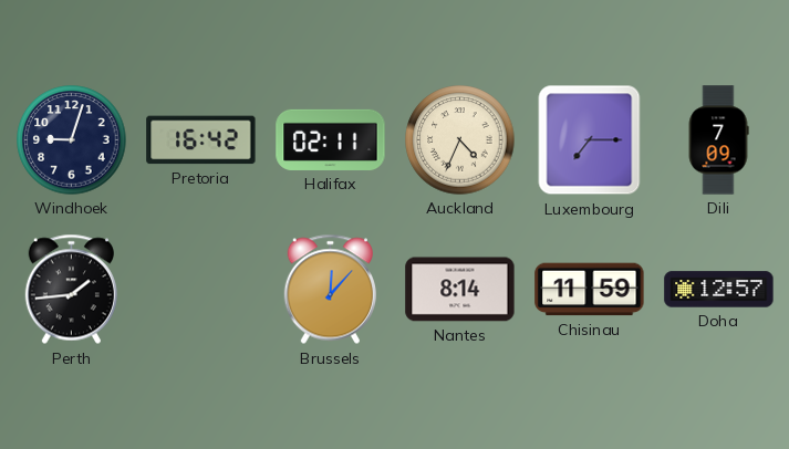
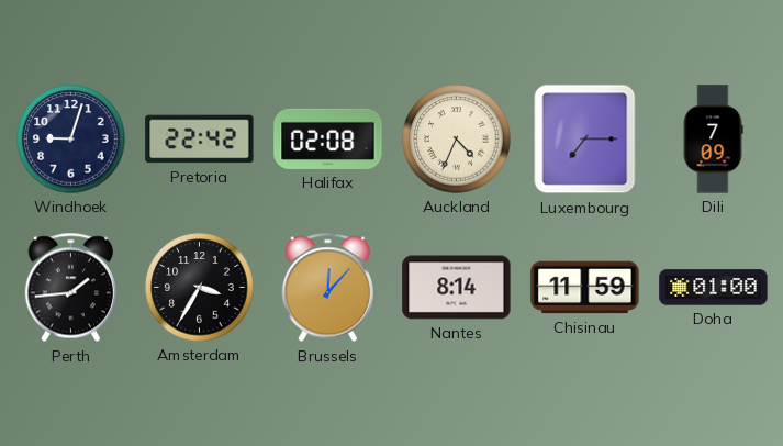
Pretoria: 16:42 -> 22:42
Halifax: 02:11 -> 02:08
Amsterdam: none -> 3:35
Doha: 12:57 -> 01:00
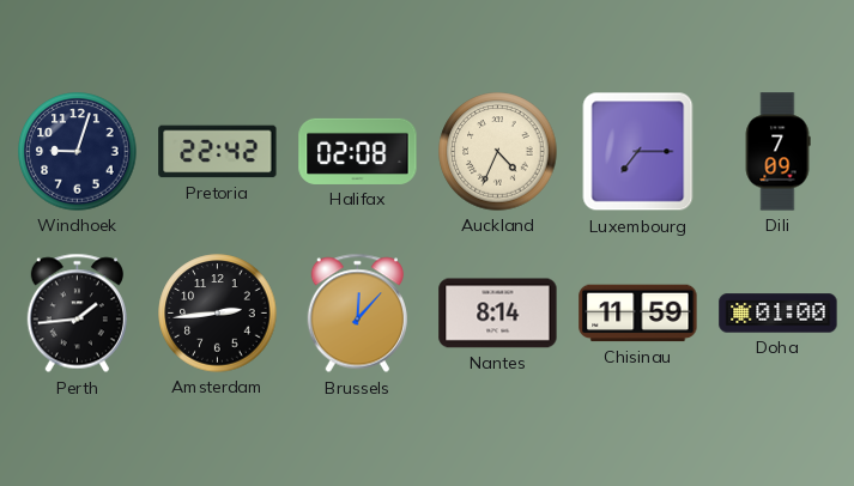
Amsterdam: 3:35 -> 2:44
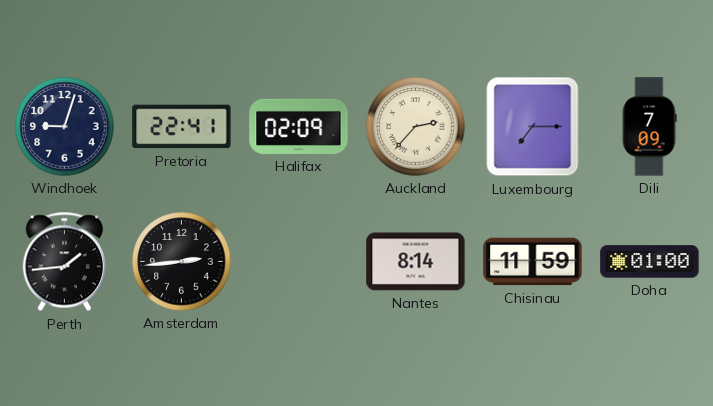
Pretoria: 22:42 -> 22:41
Halifax: 02:08 -> 02:09
Auckland: 4:34 -> 2:37
Brussels: 12:07 -> none
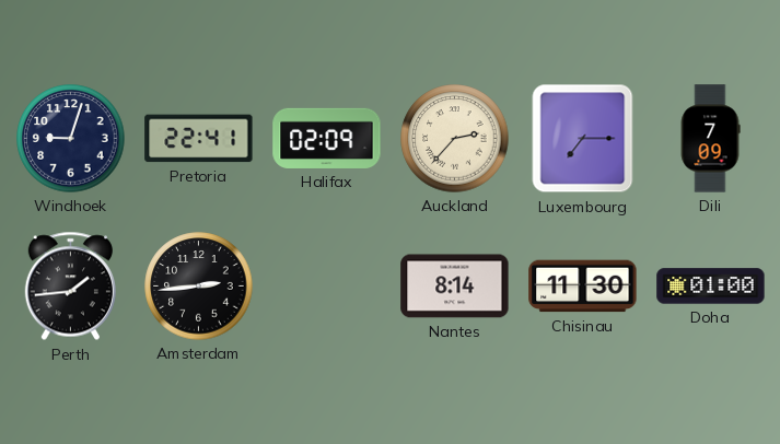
Chisinau: 11:59 -> 11:30
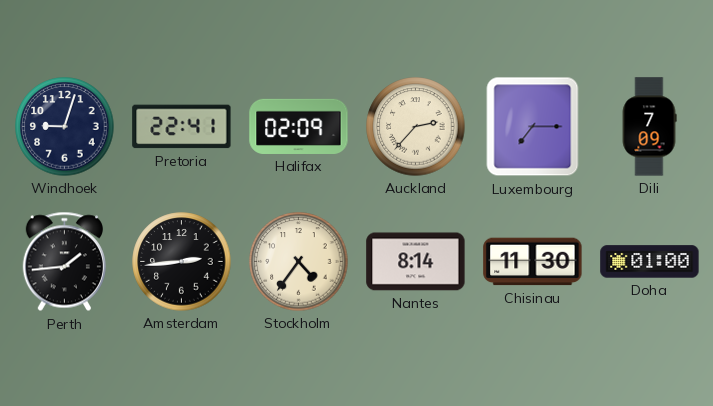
Stockholm: none -> 4:36
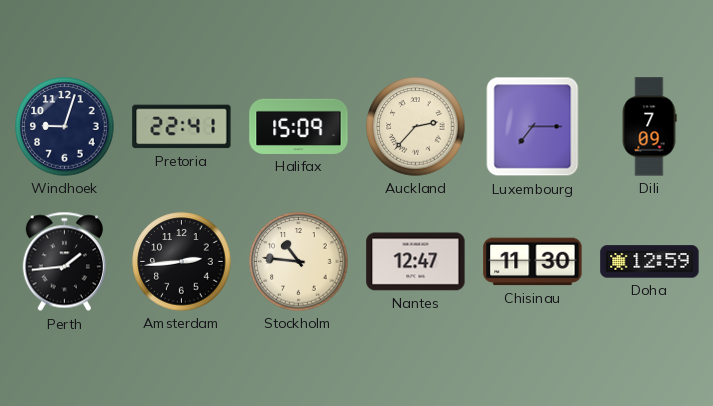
Halifax: 02:09 -> 15:09
Stockholm: 4:36 -> 10:46
Nantes: 8:14 -> 12:47
Doha: 01:00 -> 12:59
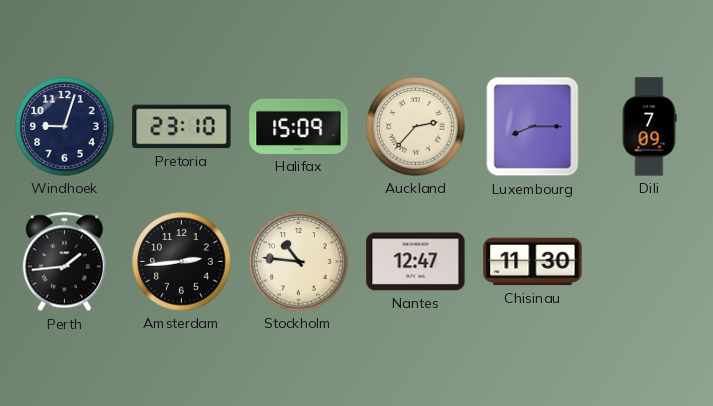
Pretoria: 22:41 -> 23:10
Luxembourg: 7:15 -> 8:15
Doha: 12:59 -> none
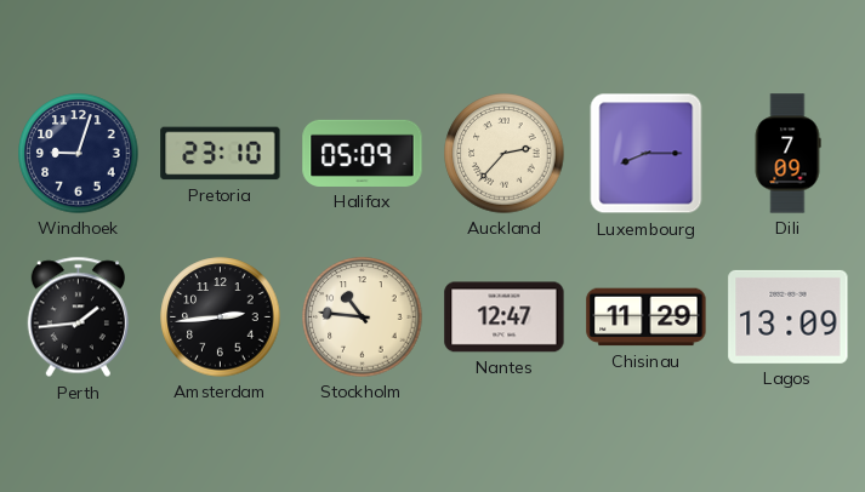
Halifax: 15:09 -> 05:09
Chisinau: 11:30 -> 11:29
Lagos: none -> 13:09
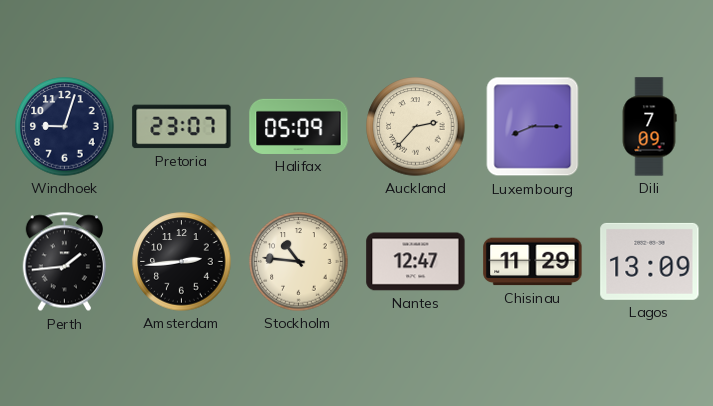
Pretoria: 23:10 -> 23:07
